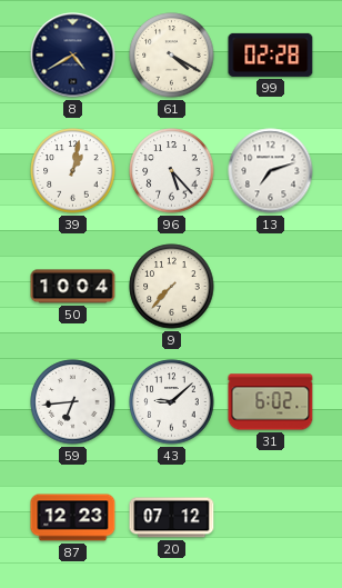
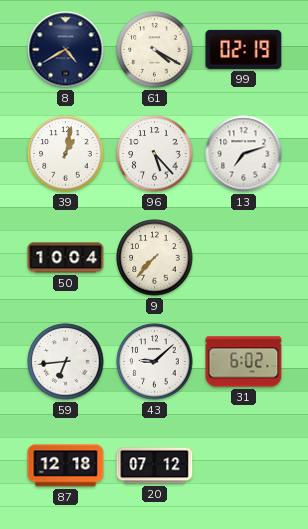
99: 02:28 -> 02:19
87: 12:23 -> 12:18
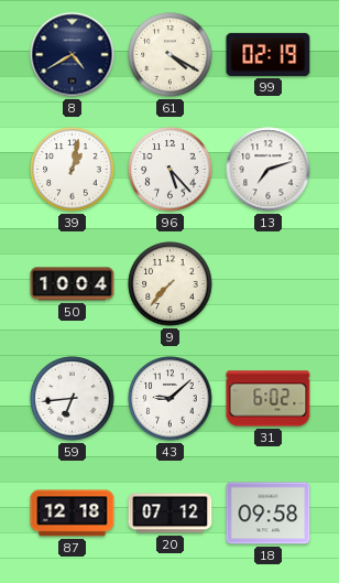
18: none -> 09:58
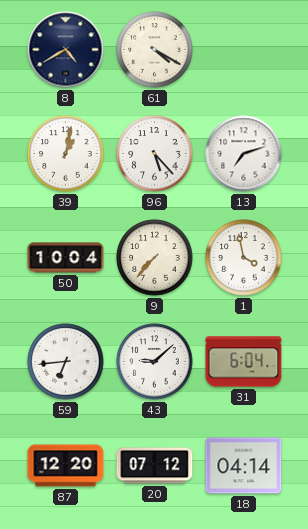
99: 02:19 -> none
1: none -> 3:58
31: 6:02 -> 6:04
87: 12:18 -> 12:20
18: 09:58 -> 04:14
